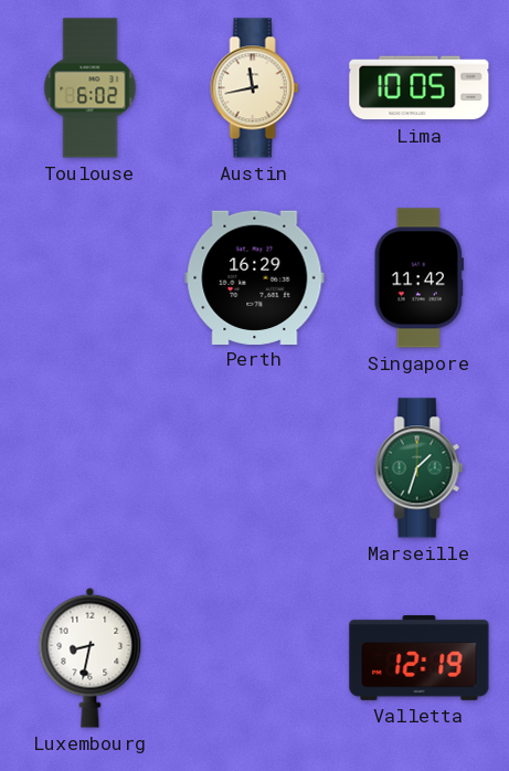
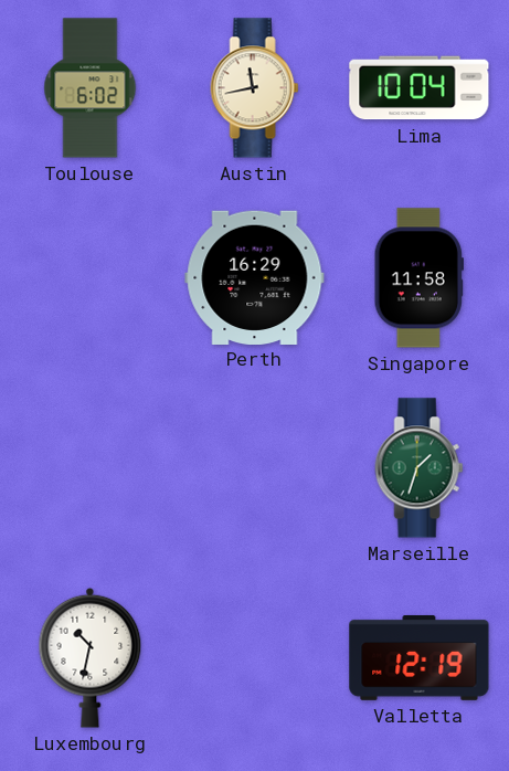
Lima: 10:05 -> 10:04
Singapore: 11:42 -> 11:58
Luxembourg: 8:32 -> 10:32
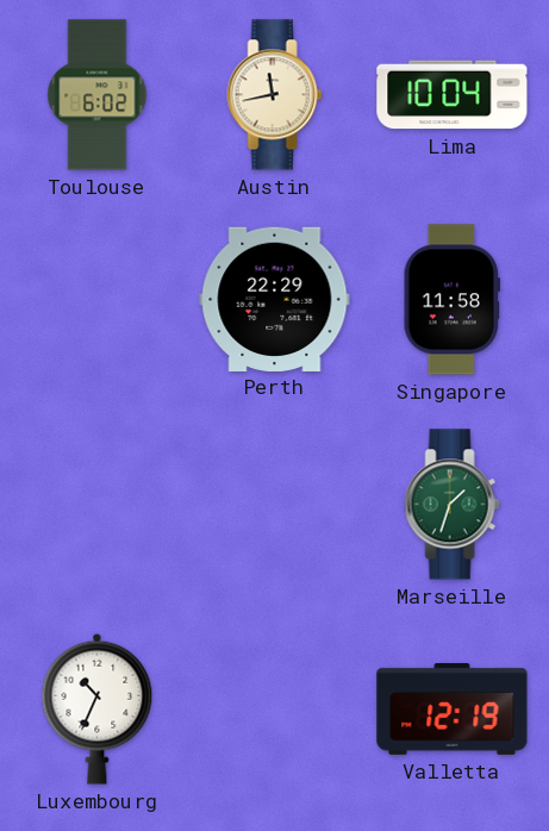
Perth: 16:29 -> 22:29
Luxembourg: 10:32 -> 10:34
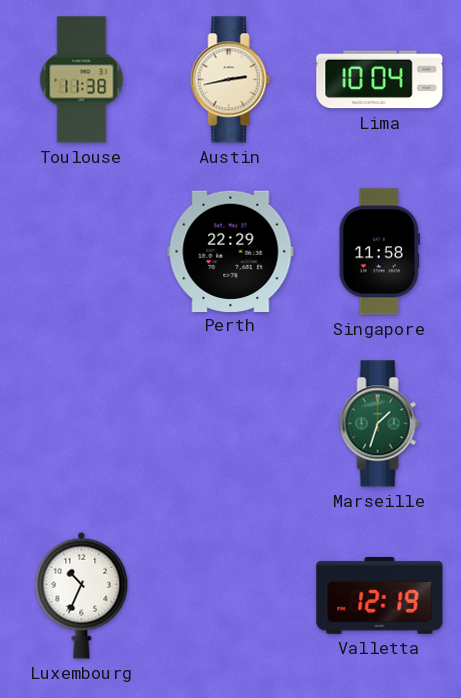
Toulouse: 6:02 -> 11:38
Austin: 11:43 -> 2:43
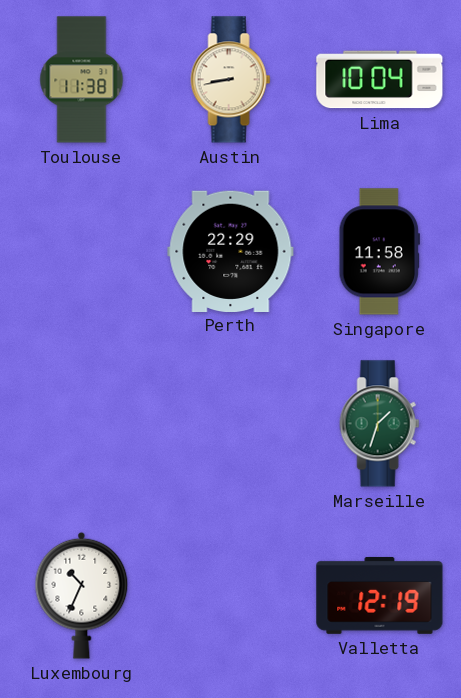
Austin: 2:43 -> 8:43
